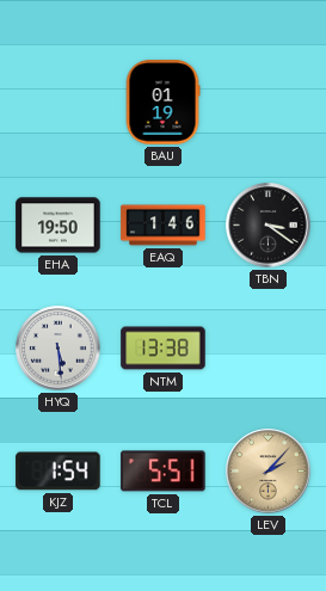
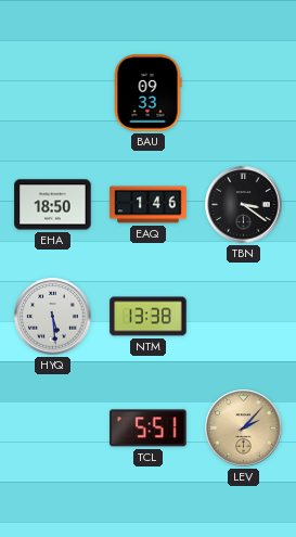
BAU: 01:19 -> 09:33
EHA: 19:50 -> 18:50
KJZ: 1:54 -> none
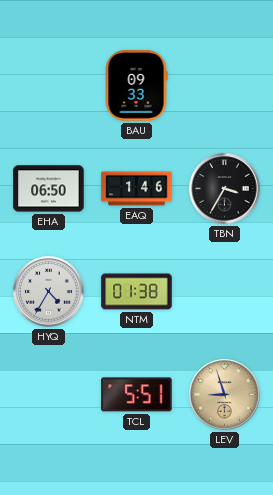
EHA: 18:50 -> 06:50
TBN: 3:21 -> 3:35
HYQ: 5:29 -> 4:35
NTM: 13:38 -> 01:38
LEV: 2:07 -> 8:57
